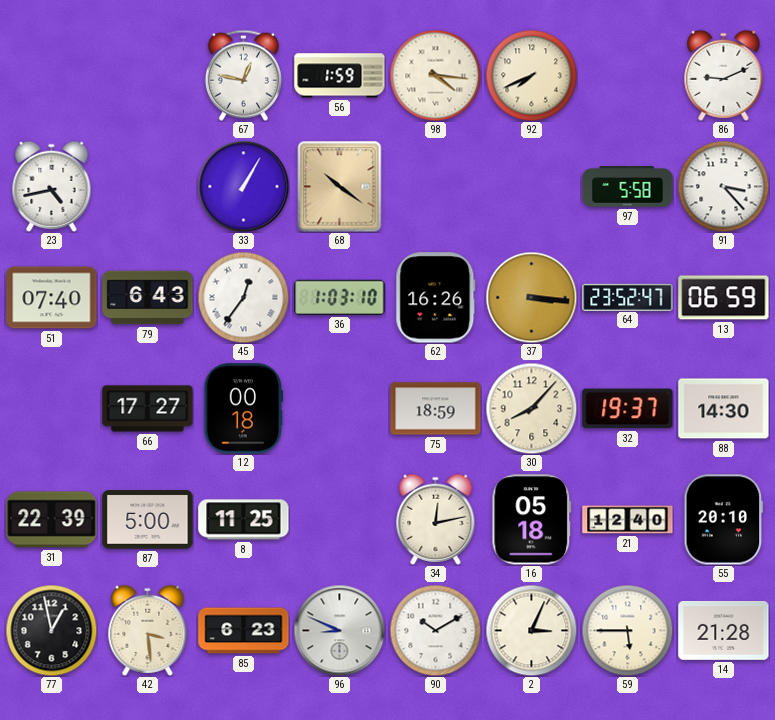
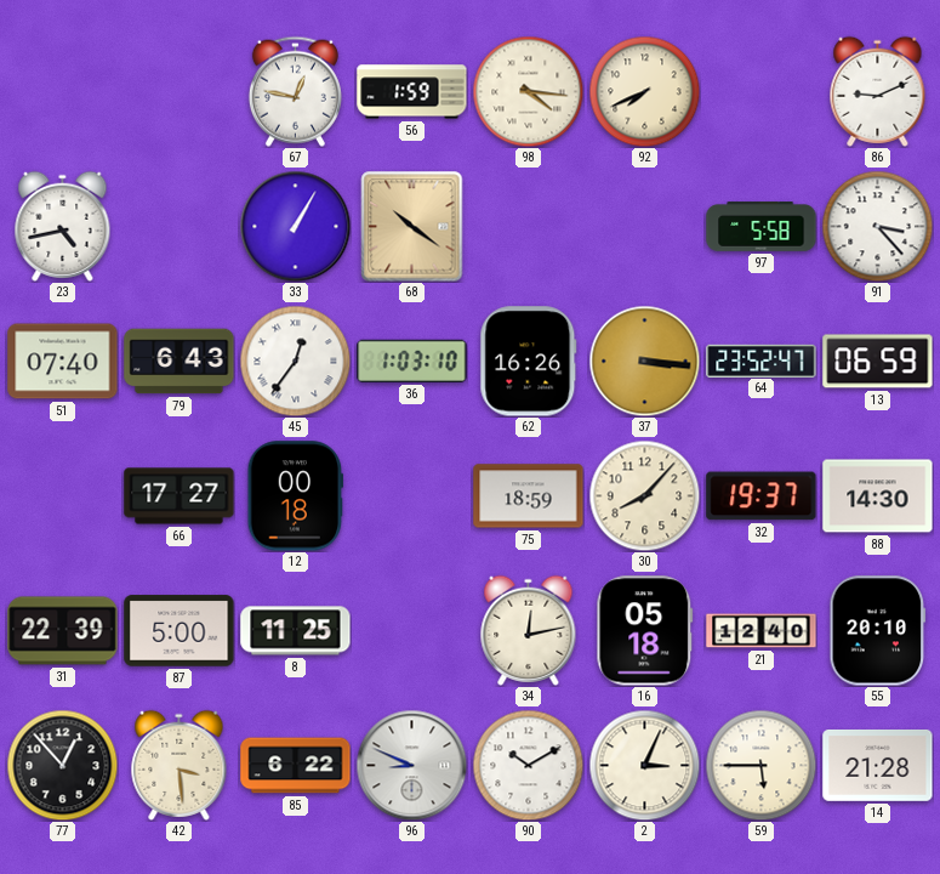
77: 12:58 -> 12:53
85: 6:23 -> 6:22
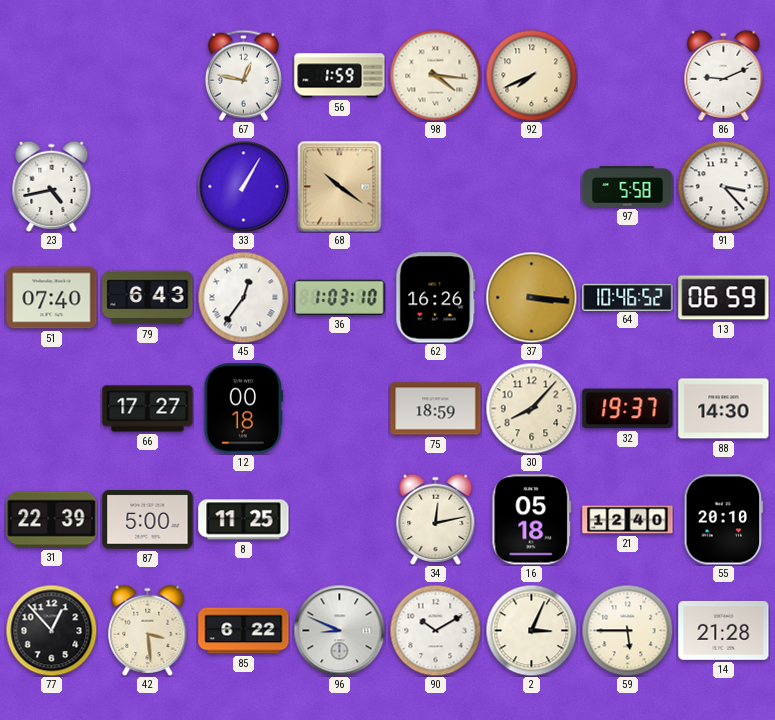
64: 23:52 -> 10:46
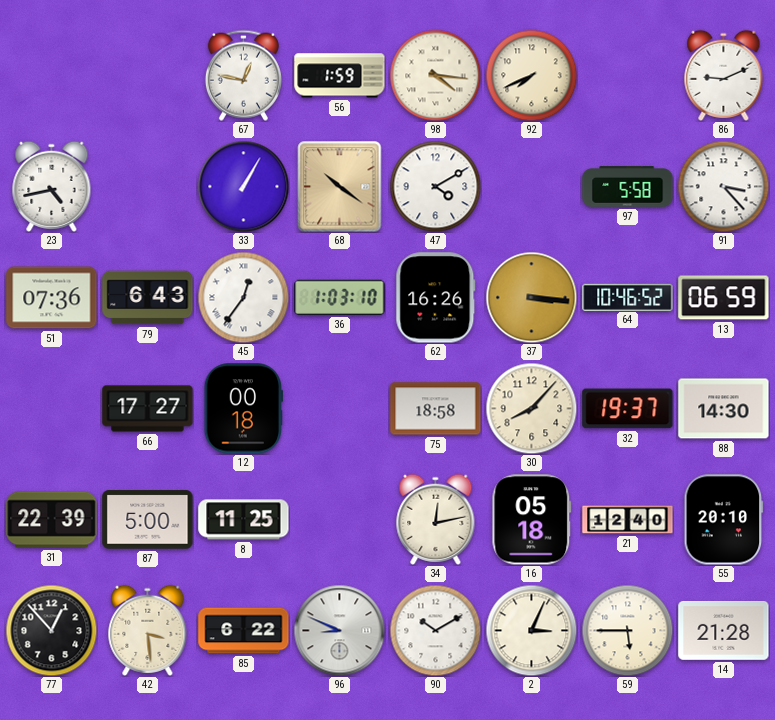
47: none -> 4:10
51: 07:40 -> 07:36
75: 18:59 -> 18:58
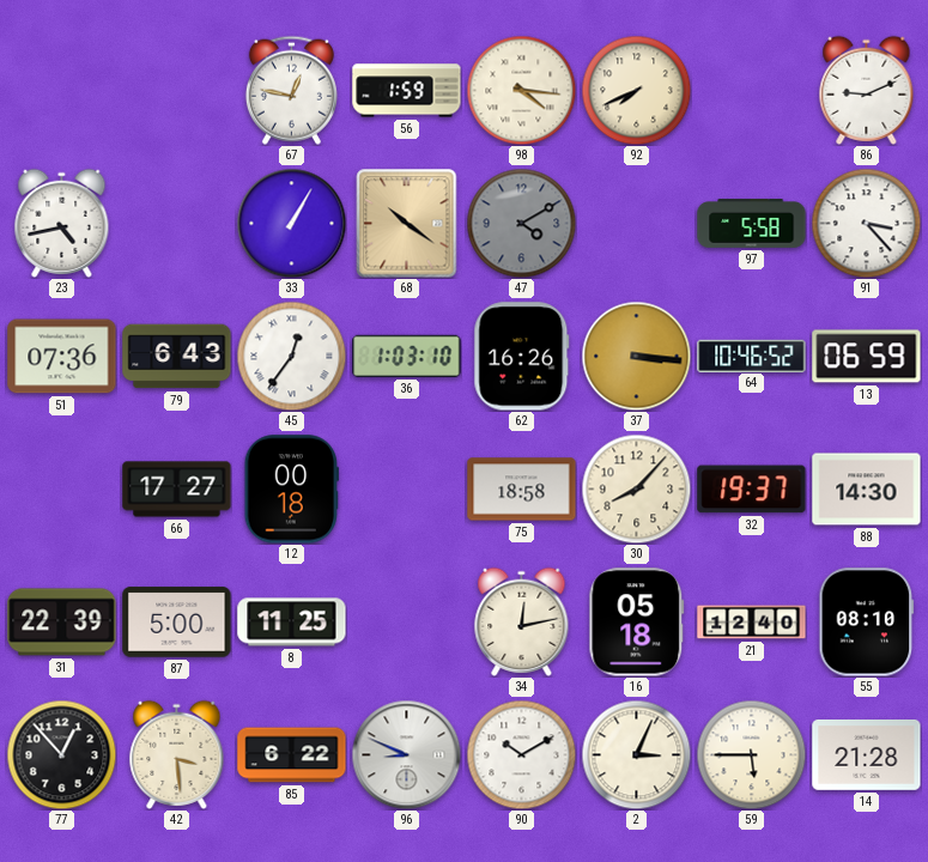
47 dial: white -> grey
55: 20:10 -> 08:10
